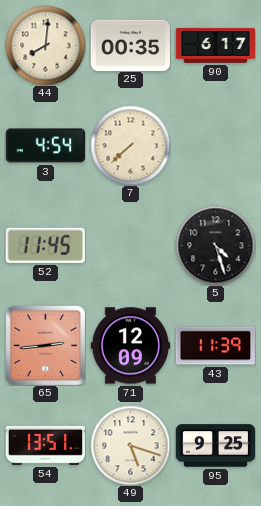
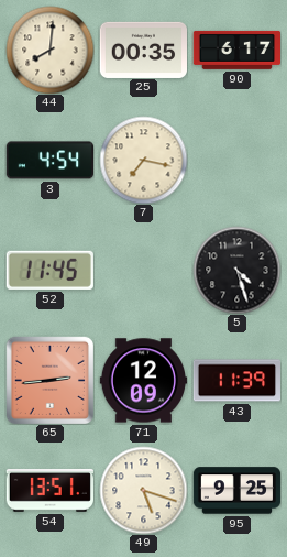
7: 7:38 -> 7:17
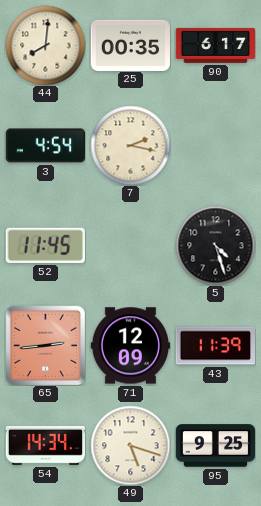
7: 7:17 -> 2:17
54: 13:51 -> 14:34
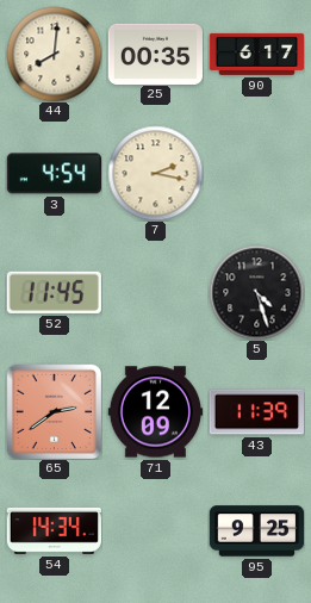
65: 2:44 -> 2:39
49: 5:18 -> none
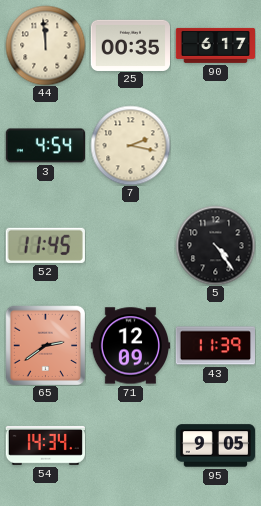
44: 8:01 -> 11:59
5: 4:27 -> 4:24
95: 9:25 -> 9:05
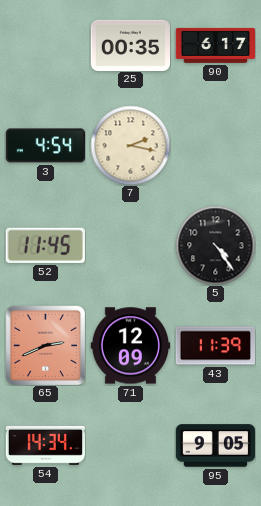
44: 11:59 -> none
65: 2:39 -> 2:41
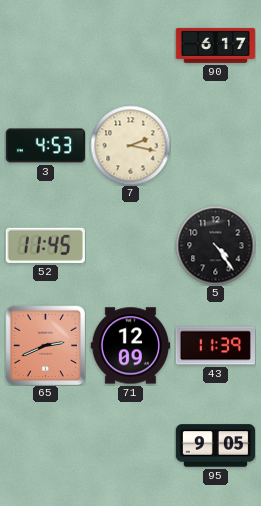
25: 00:35 -> none
3: 4:54 -> 4:53
54: 14:34 -> none
